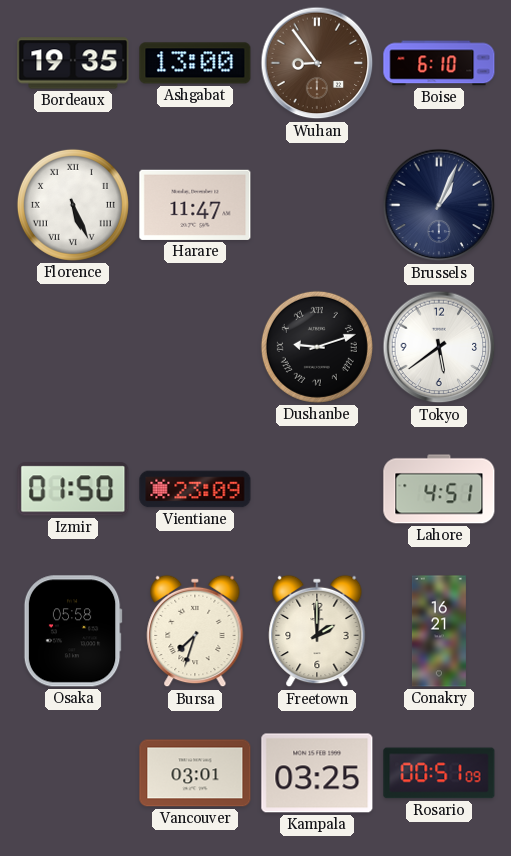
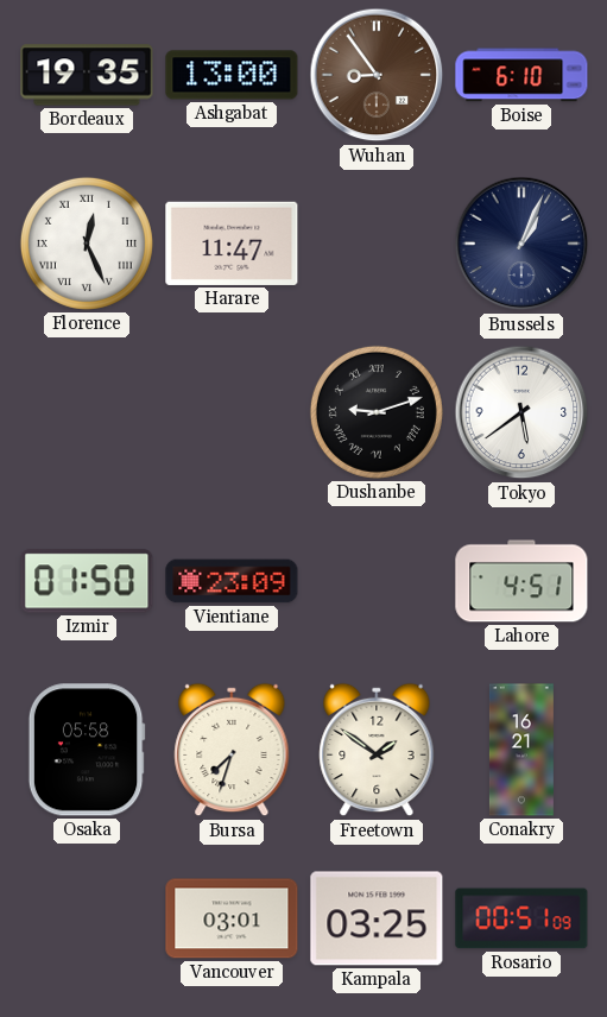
Florence: 5:26 -> 12:26
Freetown: 2:00 -> 1:51
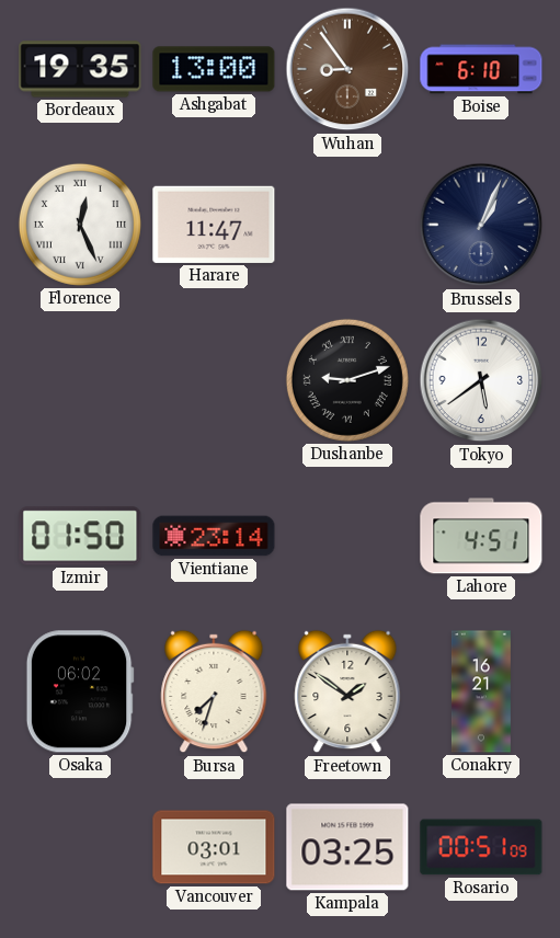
Vientiane: 23:09 -> 23:14
Osaka: 05:58 -> 06:02
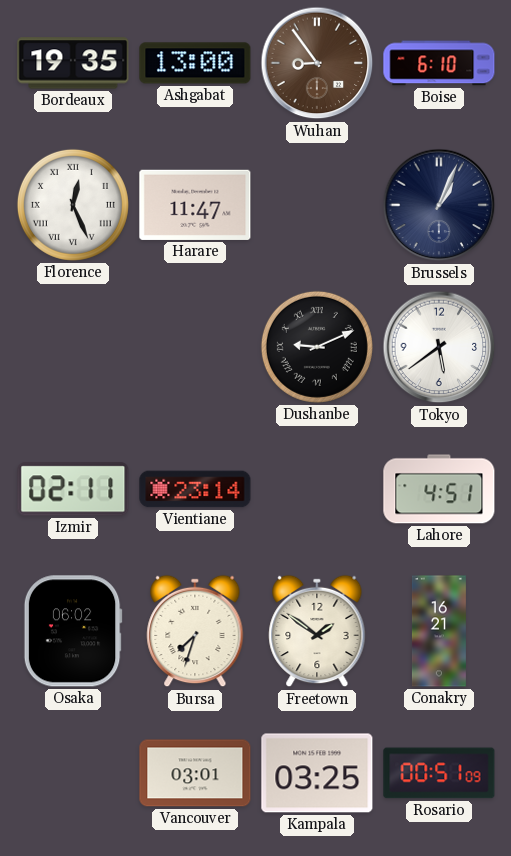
Dushanbe: 9:12 -> 9:11
Izmir: 01:50 -> 02:11
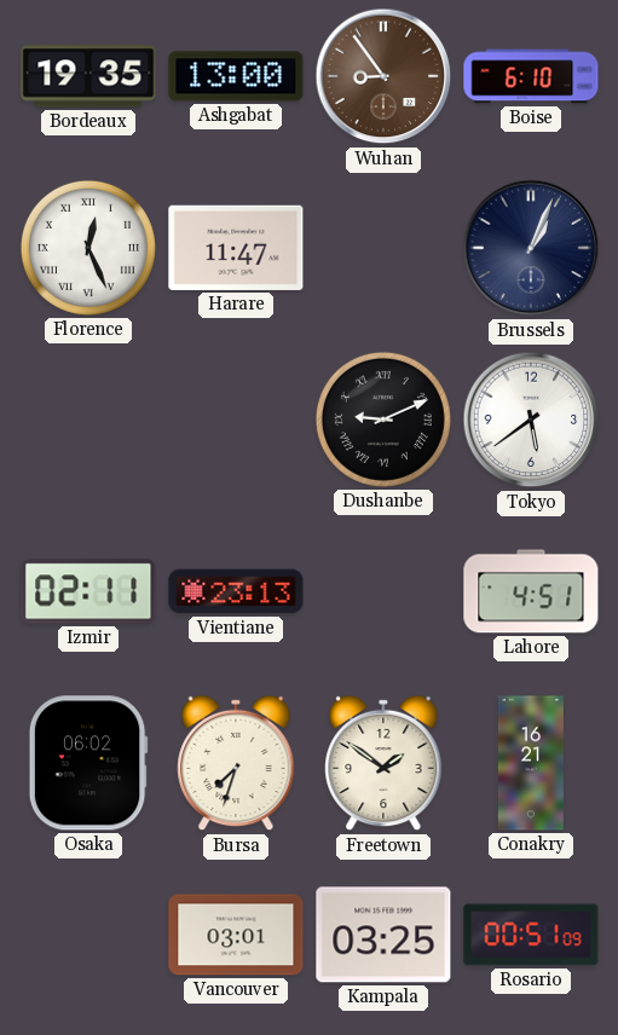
Vientiane: 23:14 -> 23:13
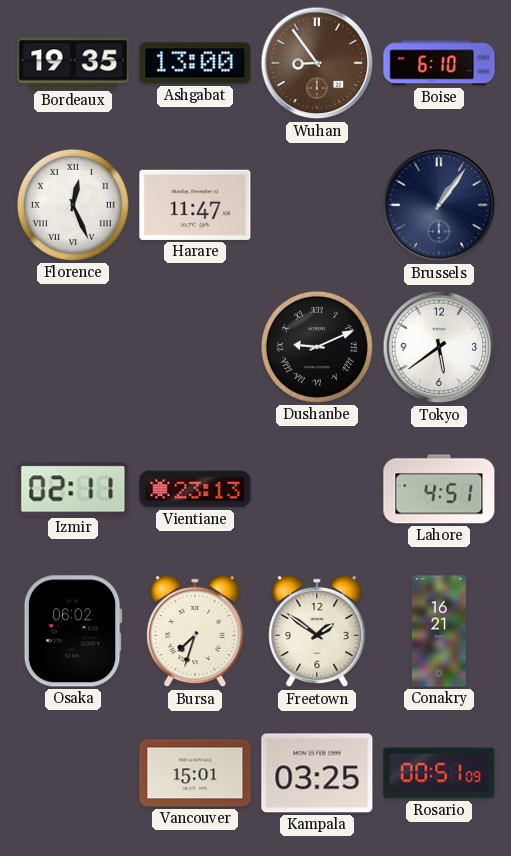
Brussels: 1:04 -> 1:06
Vancouver: 03:01 -> 15:01
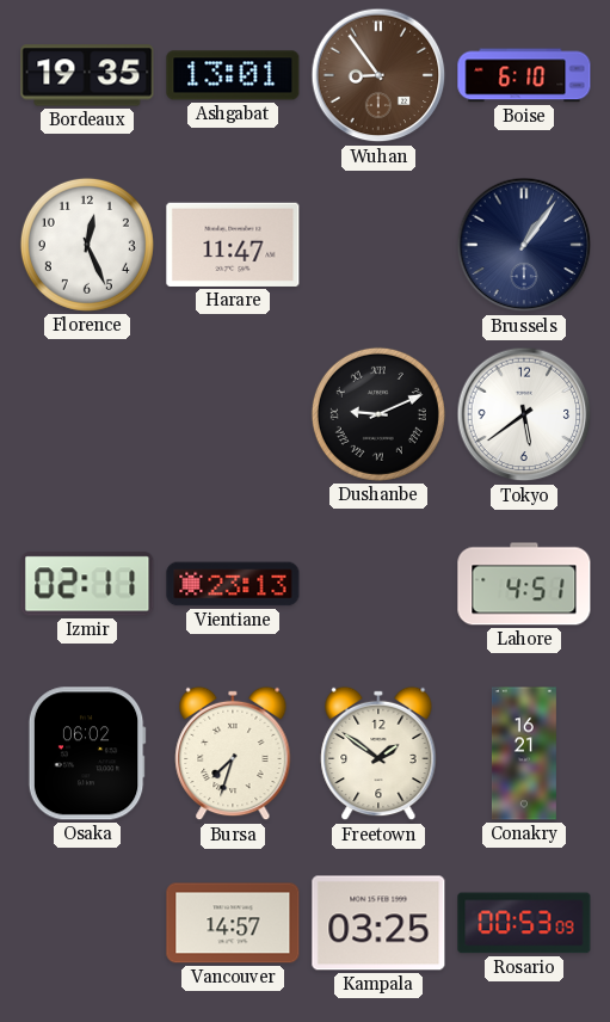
Ashgabat: 13:00 -> 13:01
Florence numerals: Roman -> Arabic
Vancouver: 15:01 -> 14:57
Rosario: 00:51 -> 00:53
